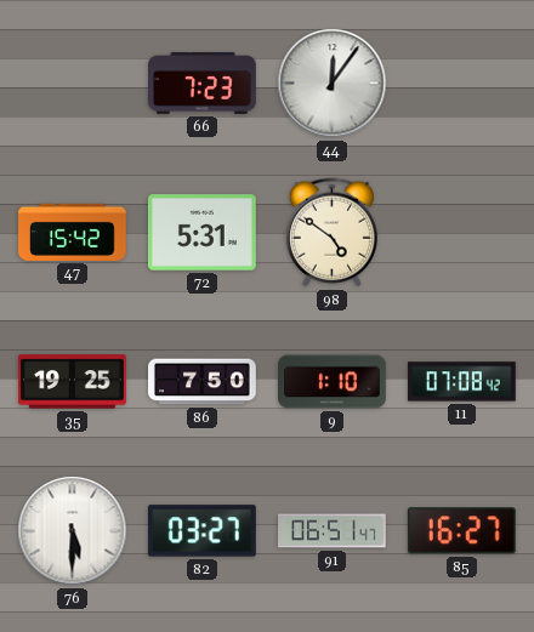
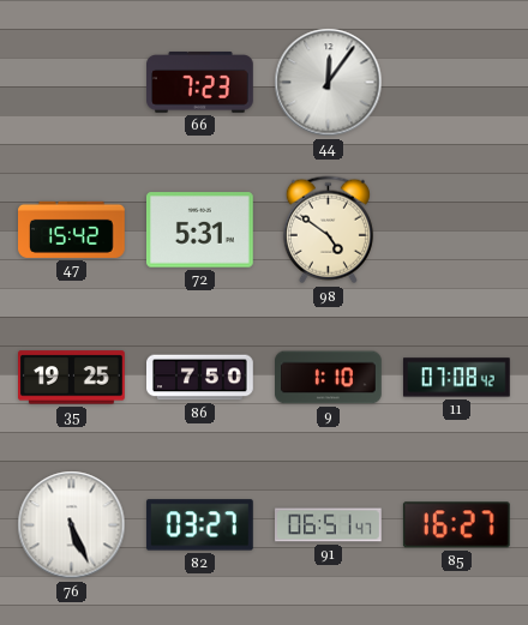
76: 5:30 -> 5:26
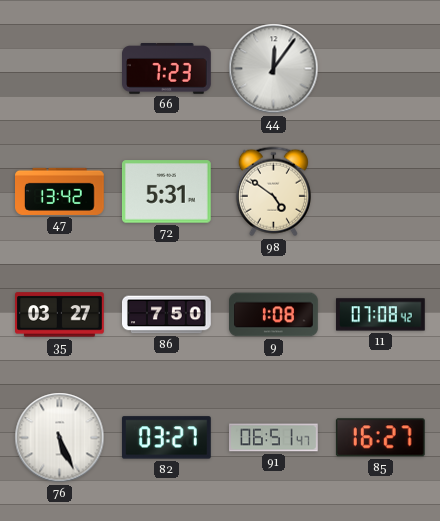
47: 15:42 -> 13:42
35: 19:25 -> 03:27
9: 1:10 -> 1:08
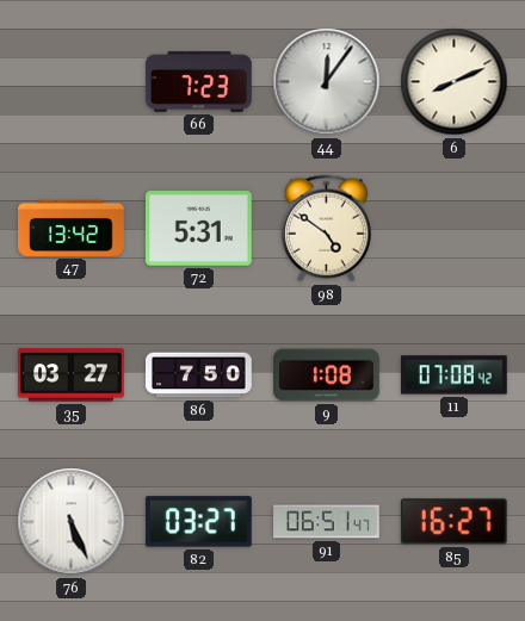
6: none -> 8:11
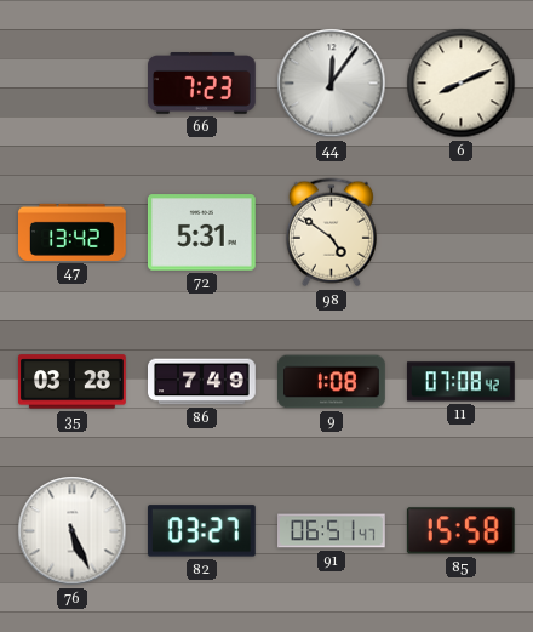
35: 03:27 -> 03:28
86: 7:50 -> 7:49
85: 16:27 -> 15:58
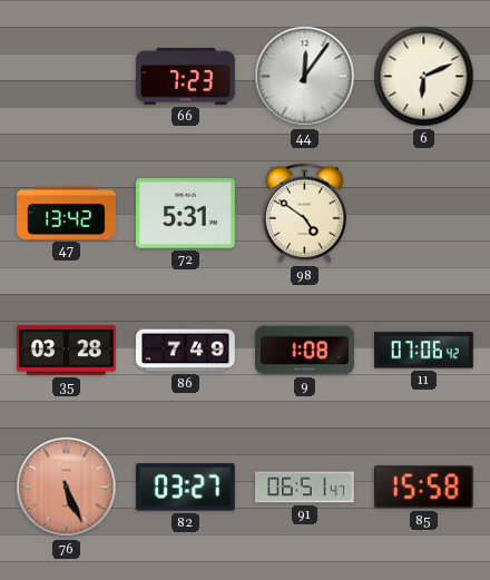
6: 8:11 -> 6:11
11: 07:08 -> 07:06
76 dial: white -> salmon
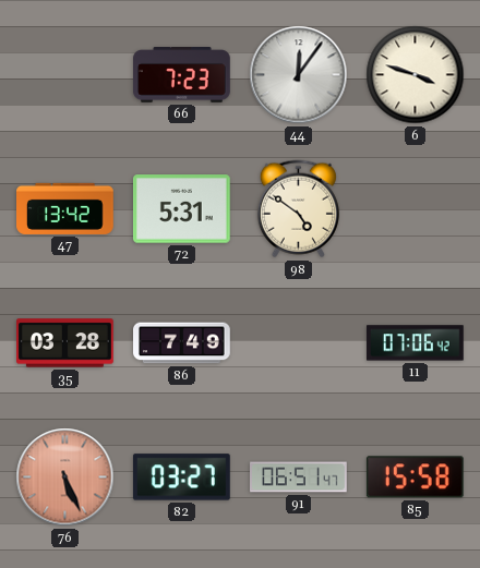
6: 6:11 -> 3:48
9: 1:08 -> none
